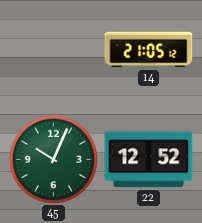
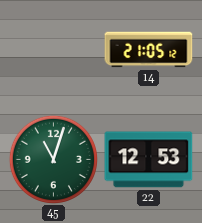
45: 10:04 -> 11:03
22: 12:52 -> 12:53
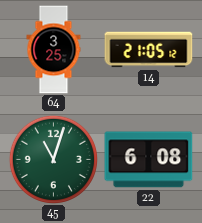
64: none -> 3:25
22: 12:53 -> 6:08
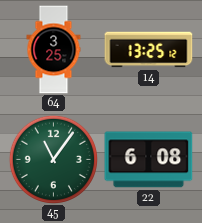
14: 21:05 -> 13:25
45: 11:03 -> 11:06
